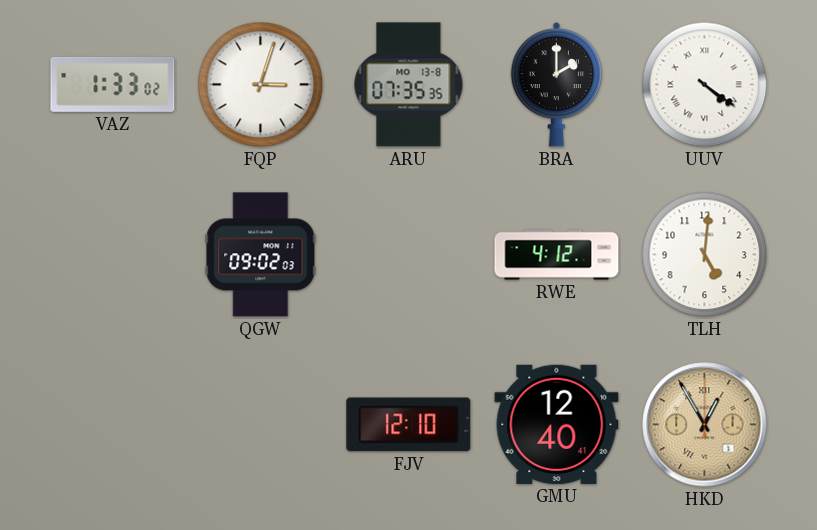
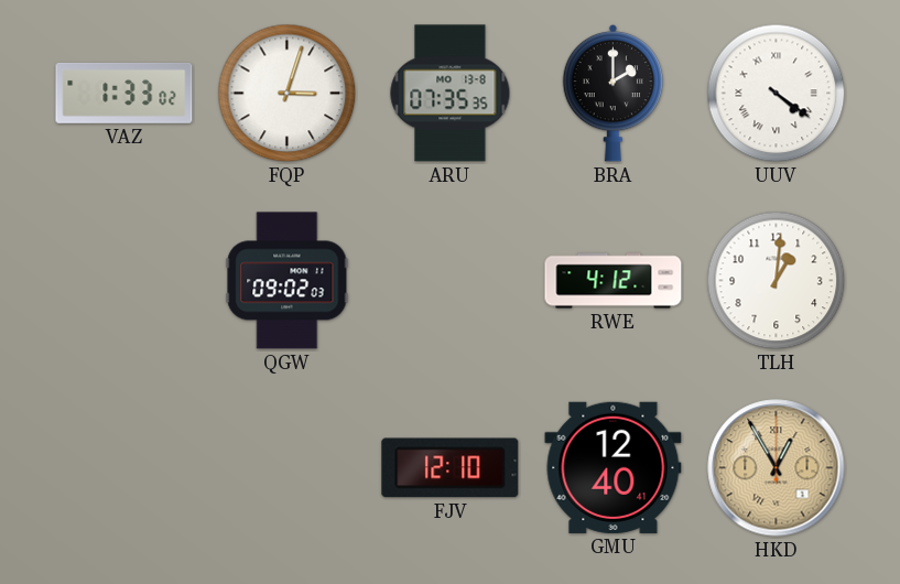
TLH: 5:01 -> 1:01
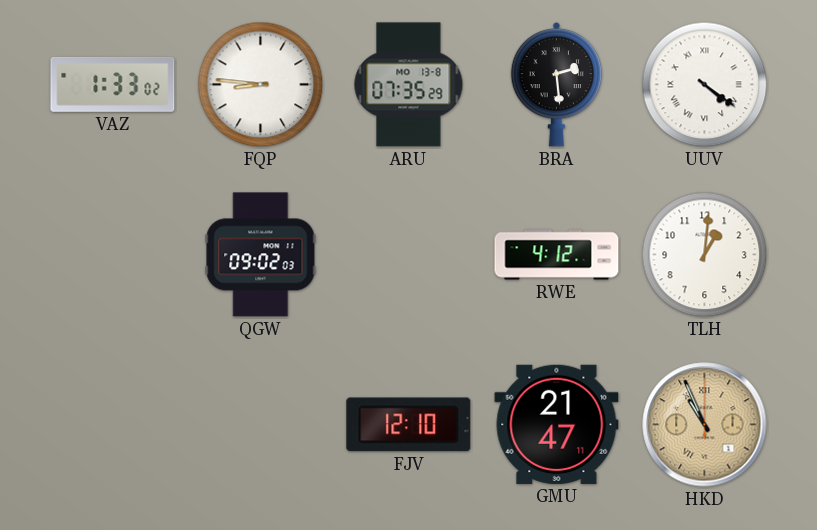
FQP: 3:03 -> 8:46
ARU: 07:35:35 -> 07:35:29
BRA: 2:00 -> 2:29
GMU: 12:40 -> 21:47
HKD: 12:55 -> 10:56
